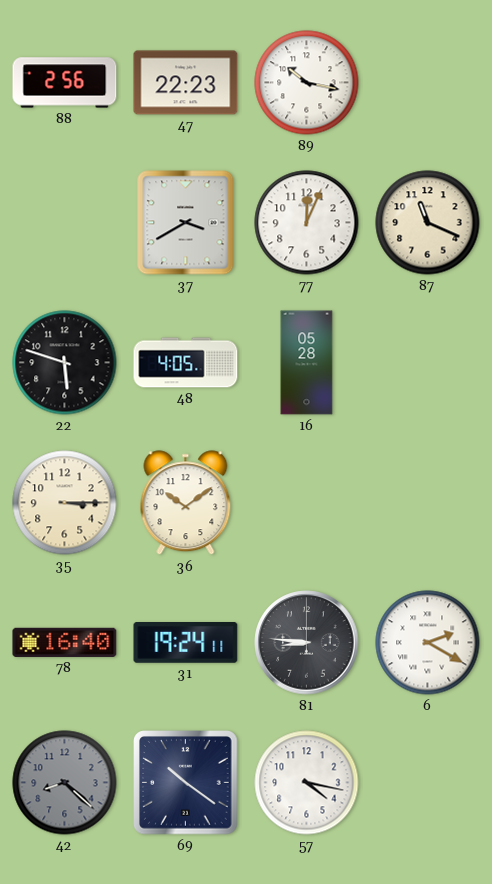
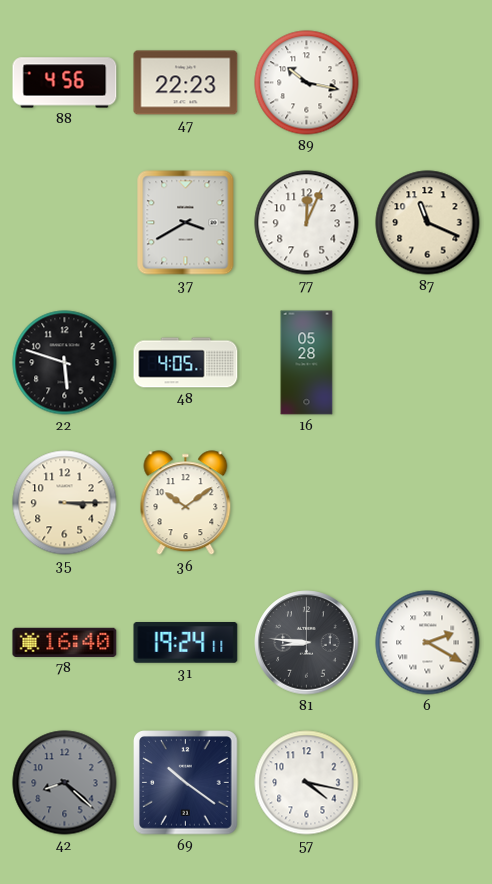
88: 2:56 -> 4:56
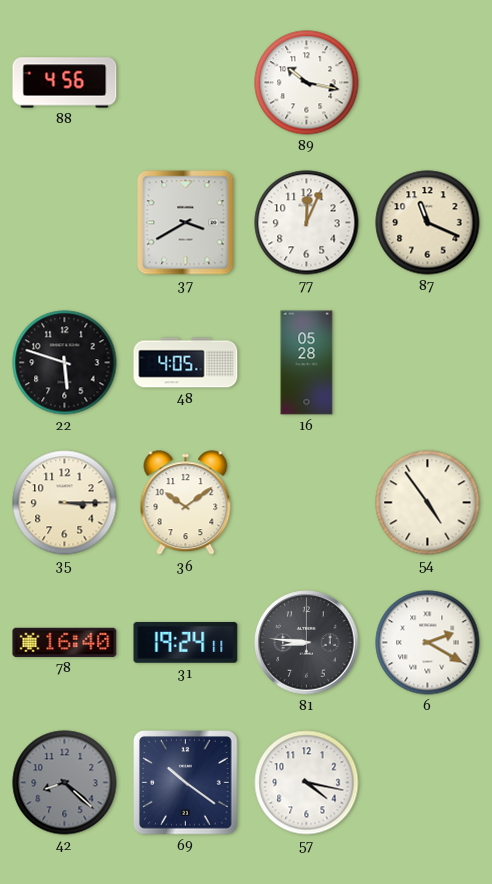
47: 22:23 -> none
54: none -> 4:54
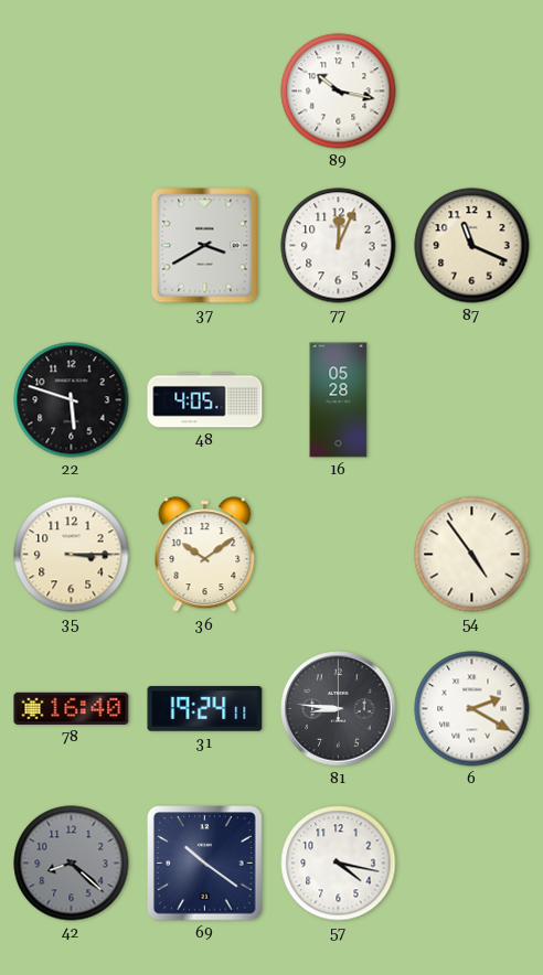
88: 4:56 -> none
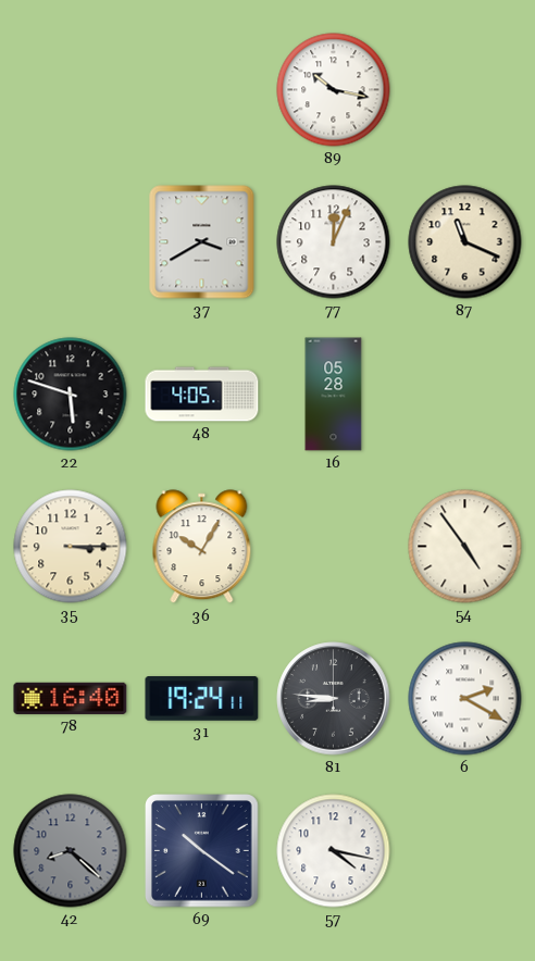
36: 10:09 -> 10:05
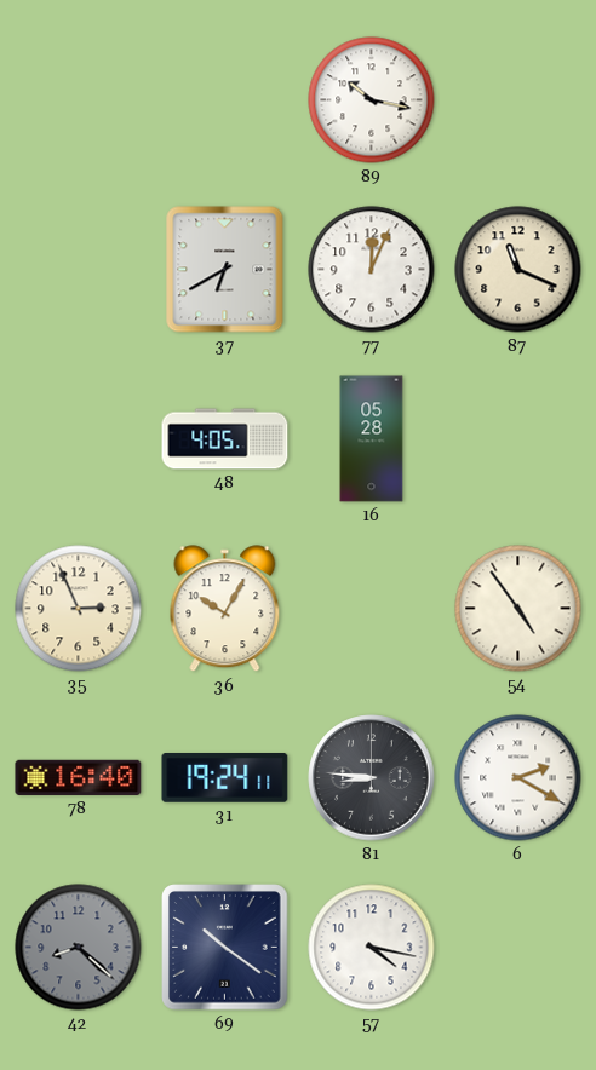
37: 3:40 -> 6:40
22: 5:48 -> none
35: 3:15 -> 2:56
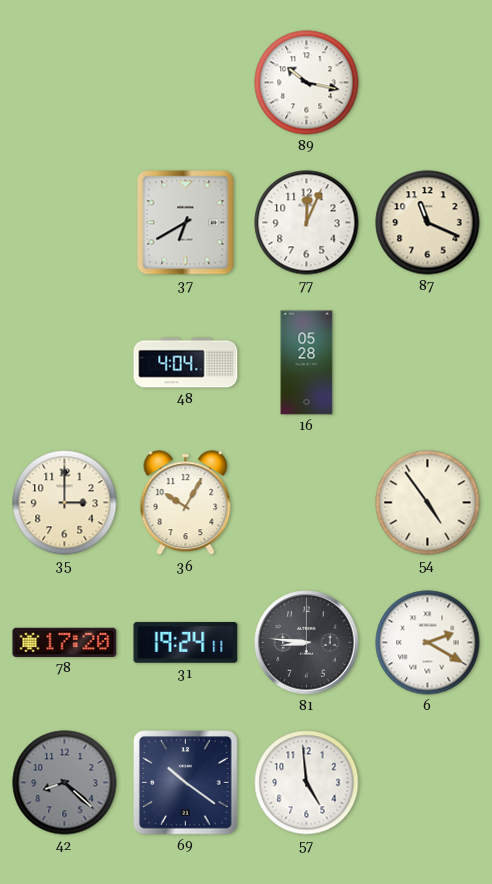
48: 4:05 -> 4:04
35: 2:56 -> 3:00
78: 16:40 -> 17:20
57: 4:17 -> 4:59
